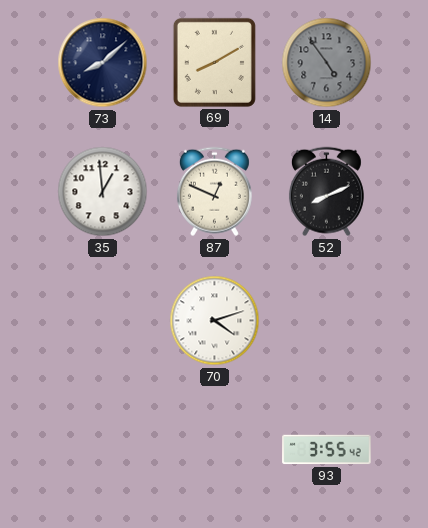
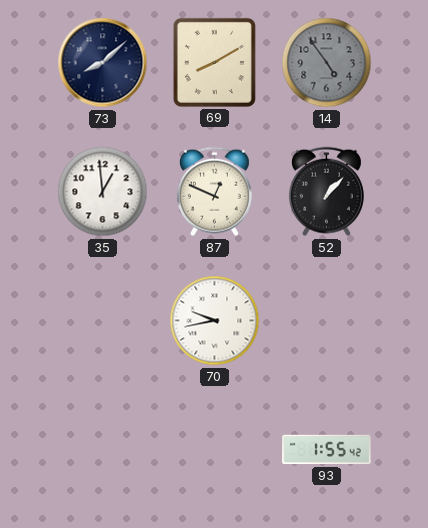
52: 8:11 -> 1:07
70: 4:12 -> 9:43
93: 3:55 -> 1:55
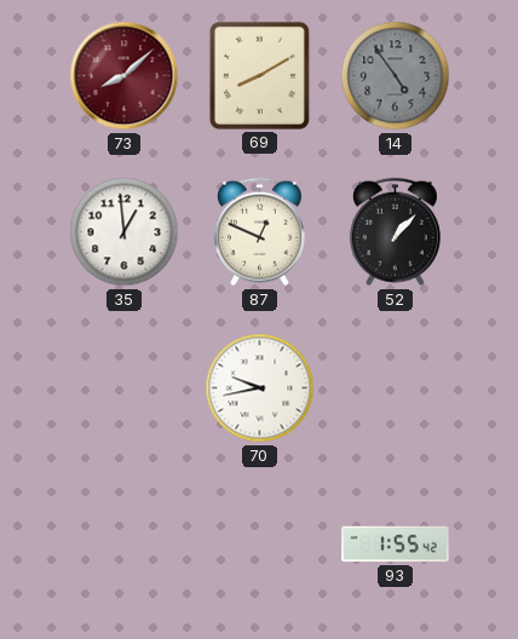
73 dial: navy -> burgundy
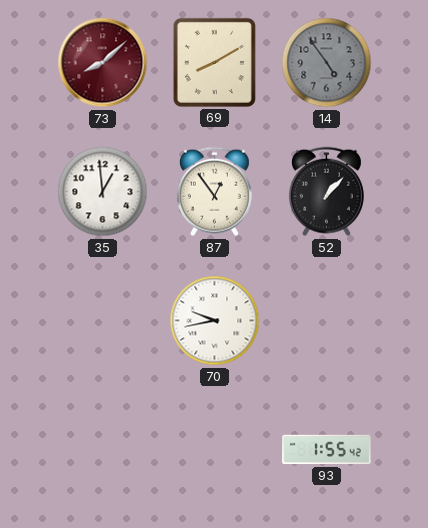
87: 12:49 -> 12:54
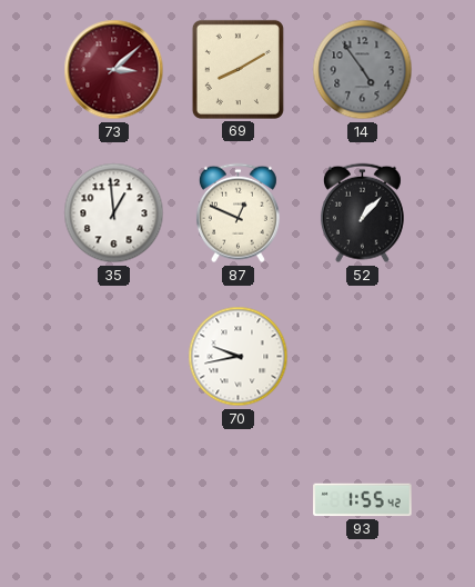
73: 8:08 -> 3:08
87: 12:54 -> 12:49
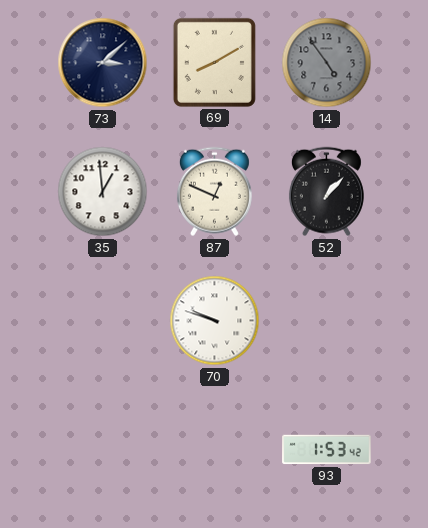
73 dial: burgundy -> navy
70: 9:43 -> 9:48
93: 1:55 -> 1:53
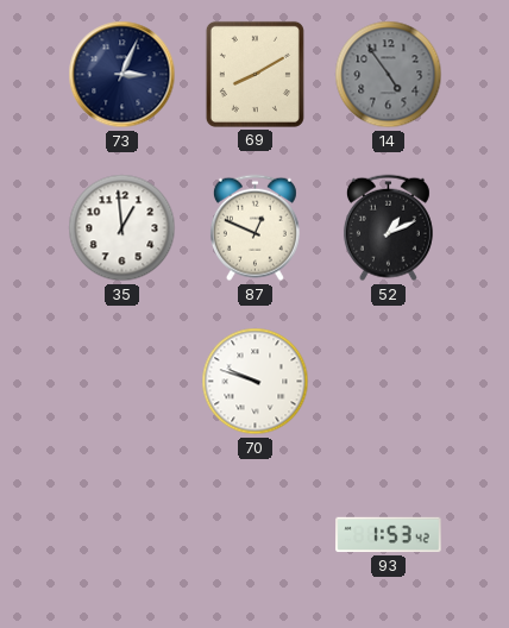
73: 3:08 -> 3:04
52: 1:07 -> 1:11
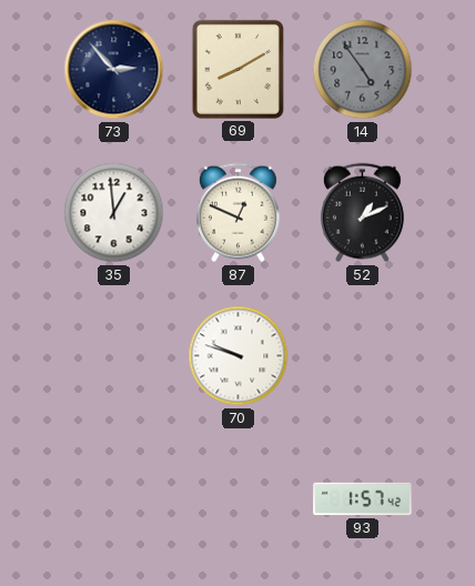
73: 3:04 -> 2:53
93: 1:53 -> 1:57
